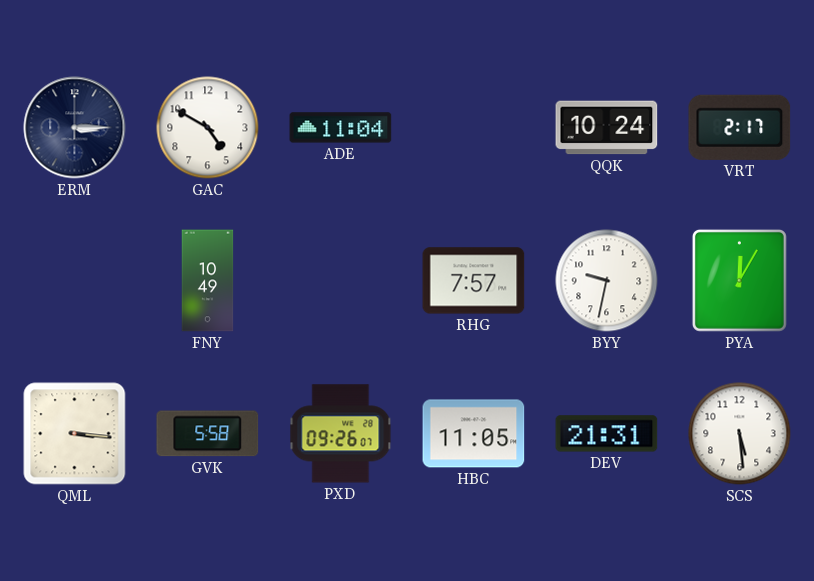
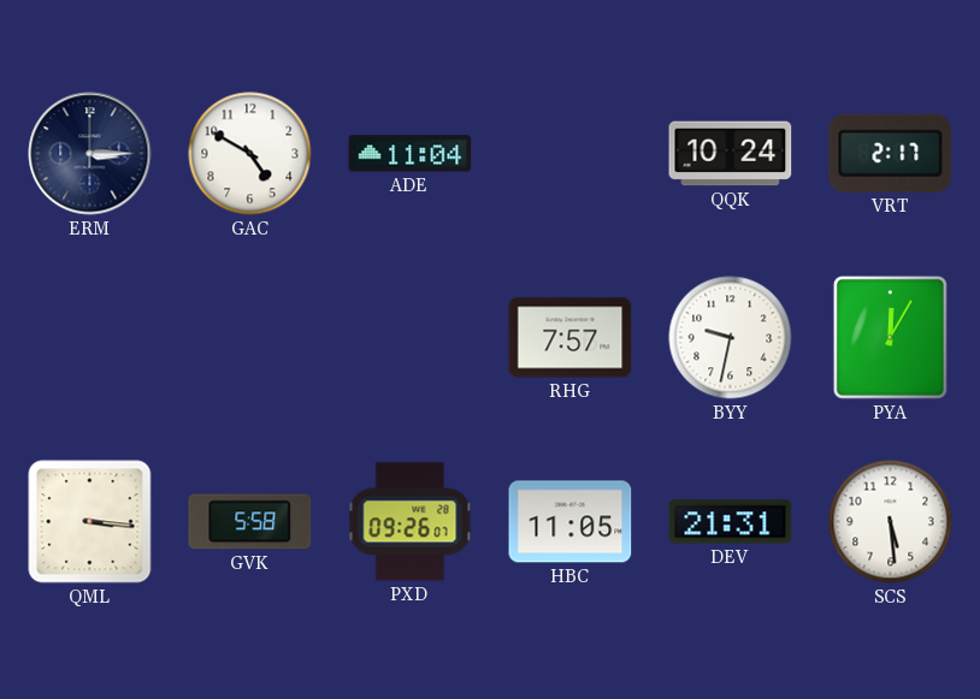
FNY: 10:49 -> none
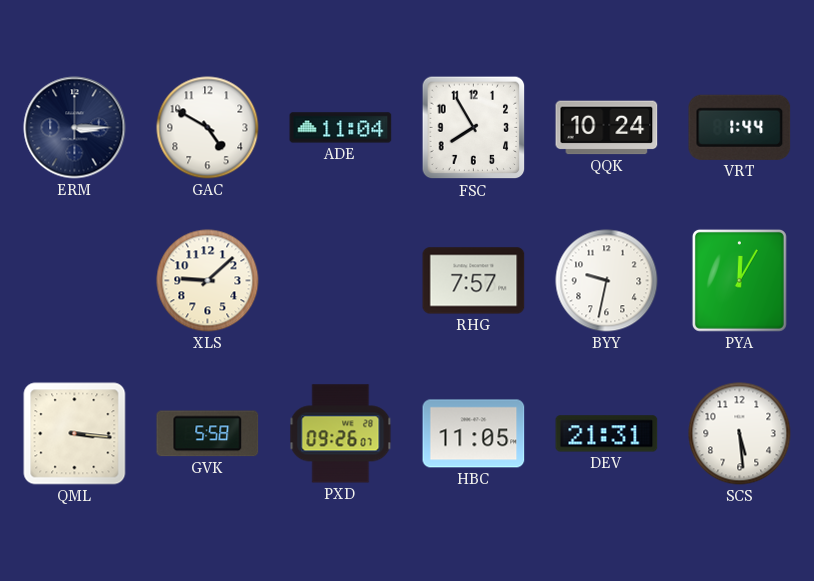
FSC: none -> 7:55
VRT: 2:17 -> 1:44
XLS: none -> 9:08
